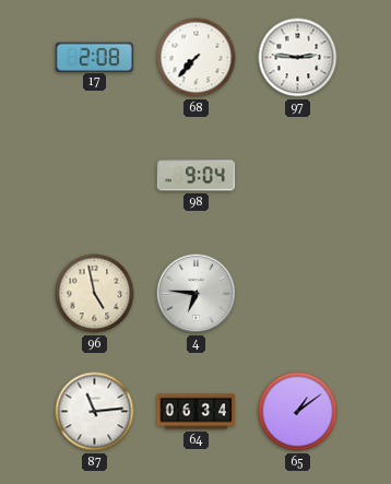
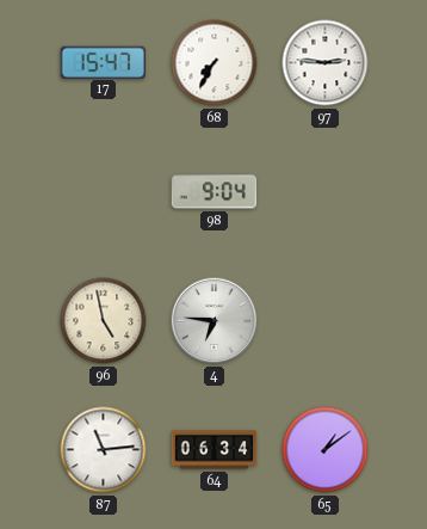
17: 2:08 -> 15:47
68: 7:37 -> 7:35
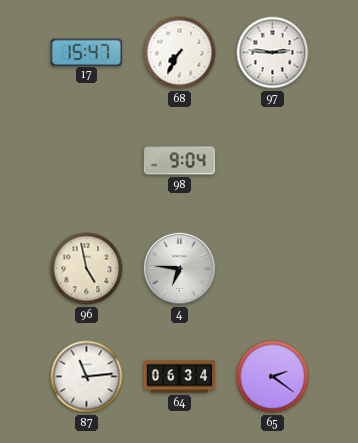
65: 1:09 -> 2:21
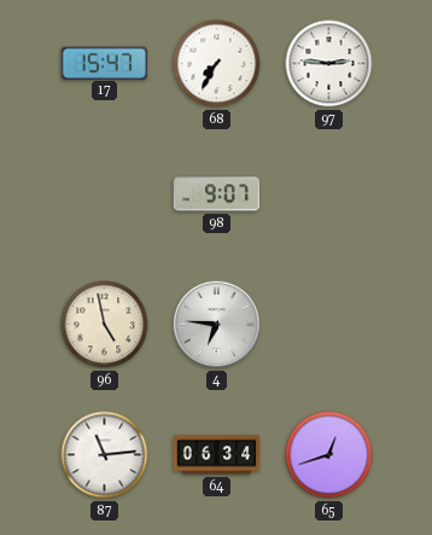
98: 9:04 -> 9:07
65: 2:21 -> 12:42
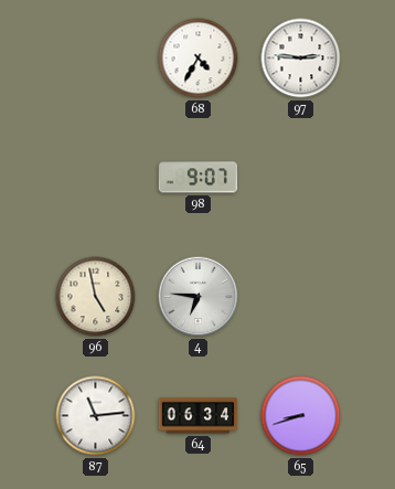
17: 15:47 -> none
68: 7:35 -> 4:35
65: 12:42 -> 8:42
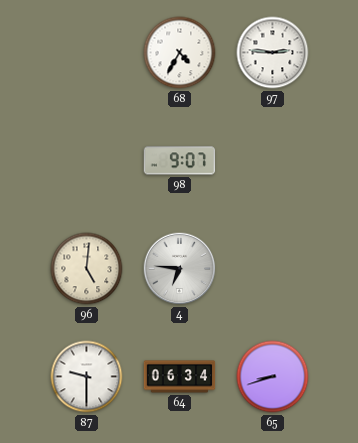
96: 4:58 -> 5:01
87: 11:14 -> 9:30
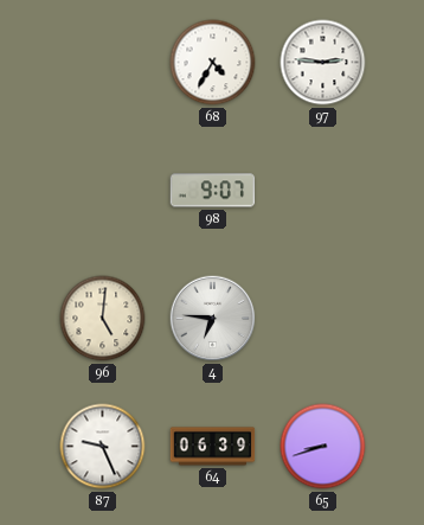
87: 9:30 -> 9:26
64: 06:34 -> 06:39
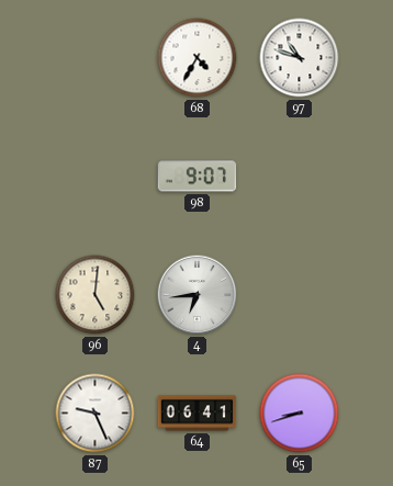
97: 2:46 -> 10:48
4: 6:46 -> 6:44
64: 06:39 -> 06:41
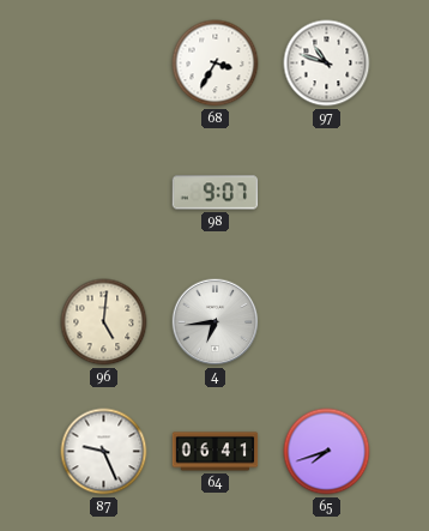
68: 4:35 -> 3:35
65: 8:42 -> 7:42
